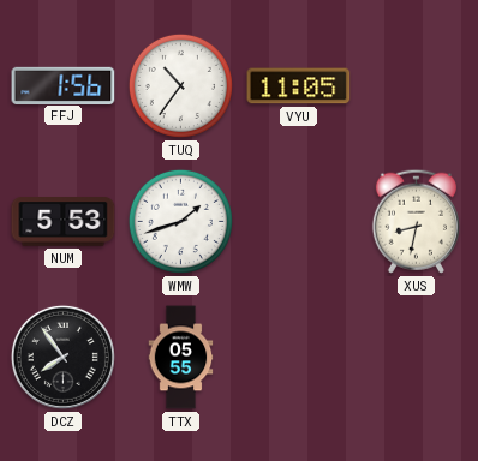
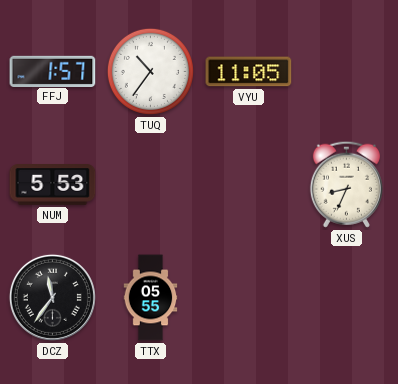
FFJ: 1:56 -> 1:57
WMW: 1:42 -> none
XUS: 8:32 -> 8:34
DCZ: 7:54 -> 11:36
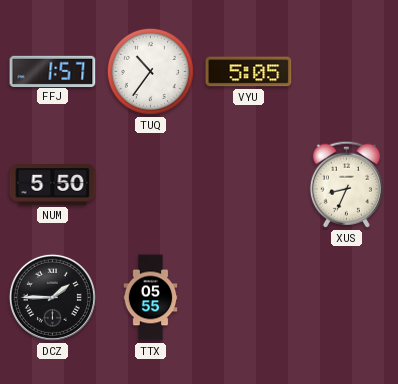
VYU: 11:05 -> 5:05
NUM: 5:53 -> 5:50
DCZ: 11:36 -> 1:45
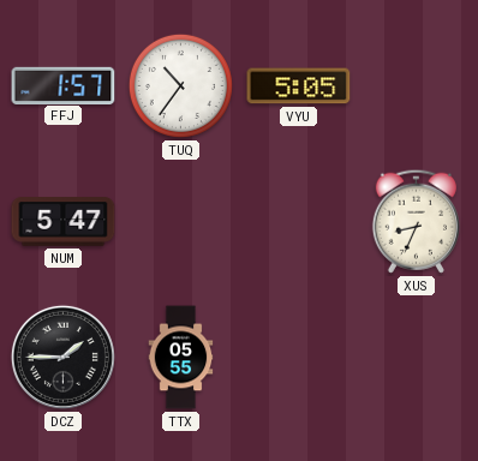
NUM: 5:50 -> 5:47
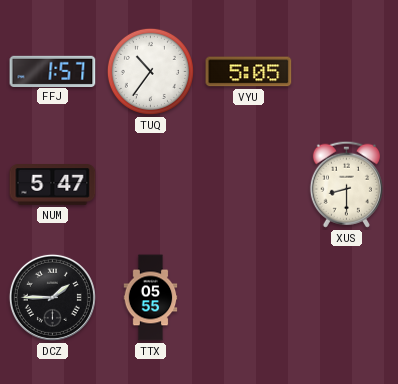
XUS: 8:34 -> 8:30
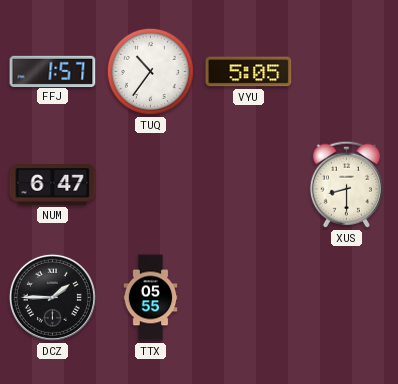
NUM: 5:47 -> 6:47
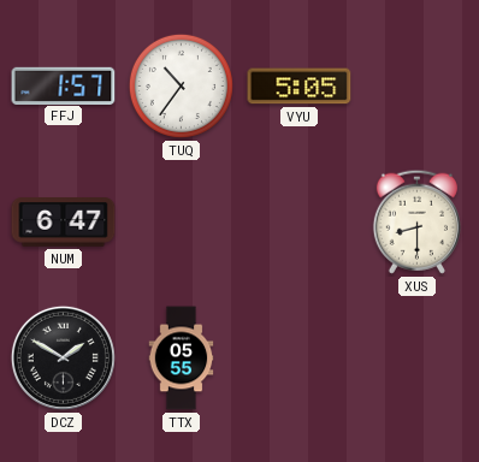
DCZ: 1:45 -> 1:50
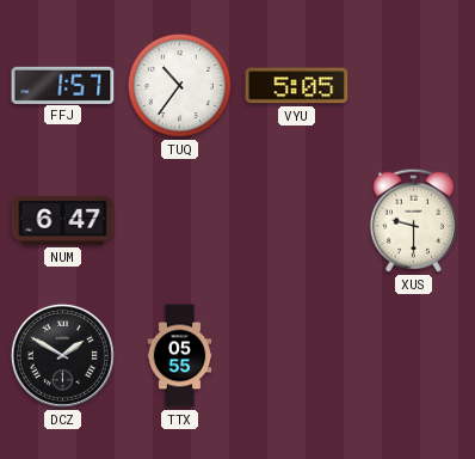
XUS: 8:30 -> 9:30
